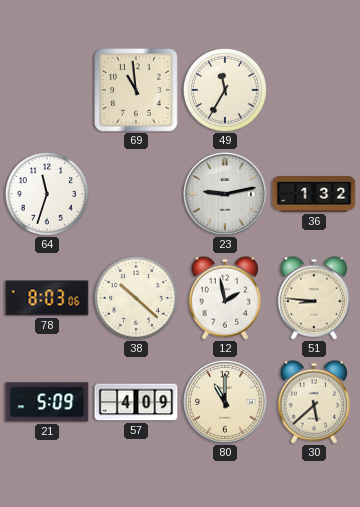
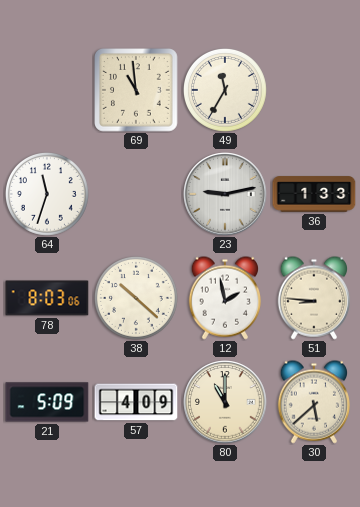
36: 1:32 -> 1:33
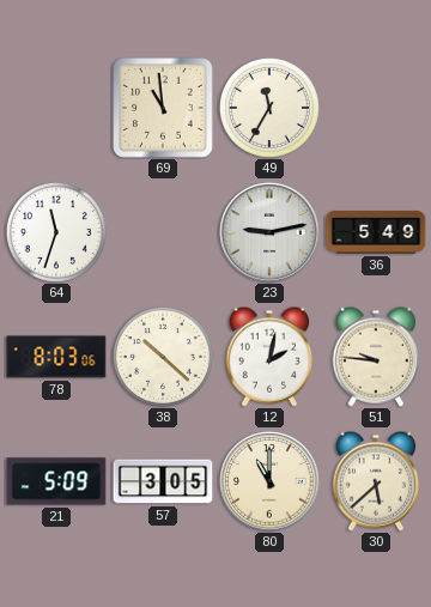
36: 1:33 -> 5:49
12: 1:58 -> 2:02
51: 8:46 -> 9:46
57: 4:09 -> 3:05
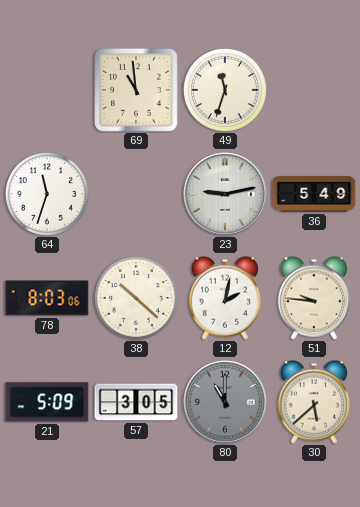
49: 11:35 -> 11:33
80 dial: cream -> grey
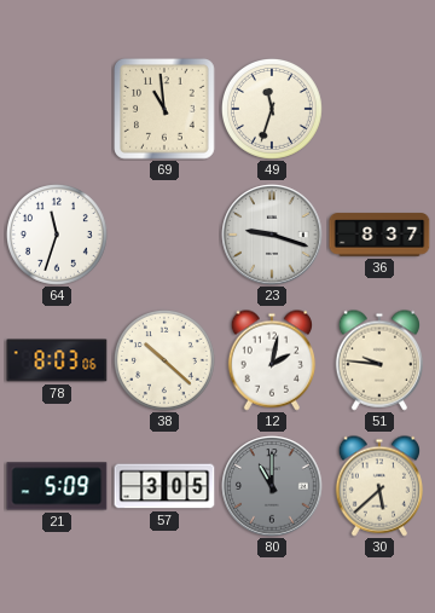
23: 9:13 -> 9:18
36: 5:49 -> 8:37
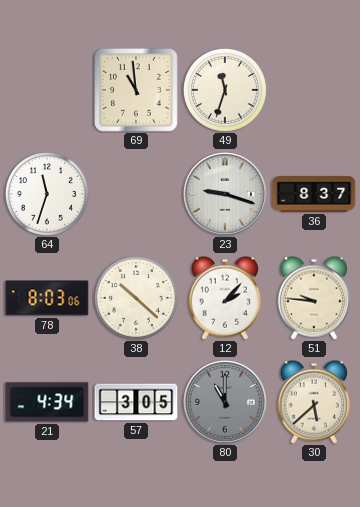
12: 2:02 -> 2:07
21: 5:09 -> 4:34
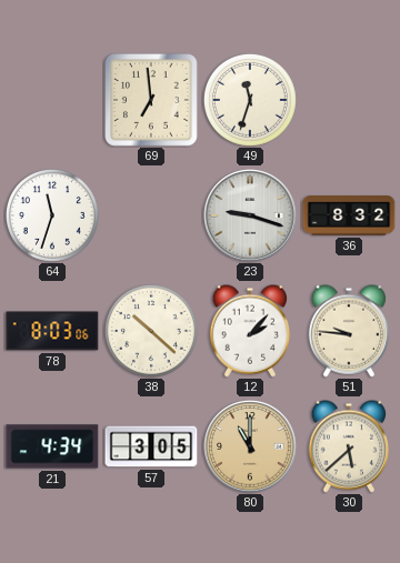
69: 10:59 -> 6:59
36: 8:37 -> 8:32
80 dial: grey -> champagne
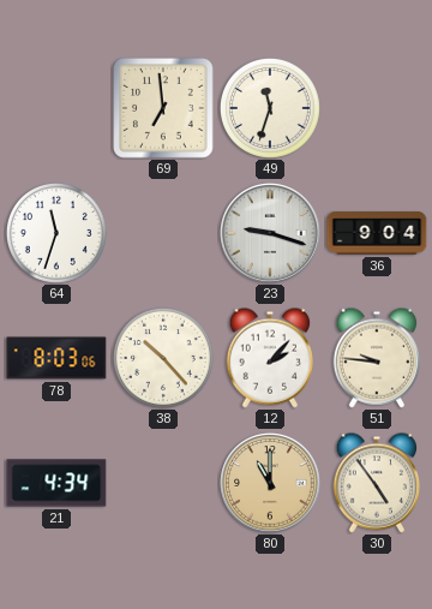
36: 8:32 -> 9:04
38: 10:22 -> 10:23
57: 3:05 -> none
30: 5:38 -> 4:54
